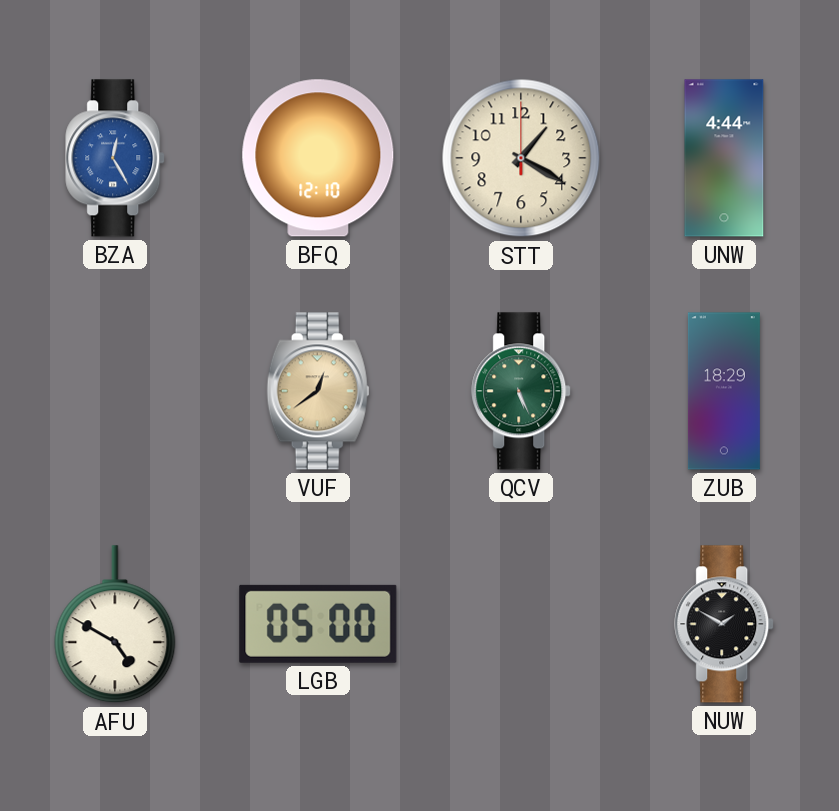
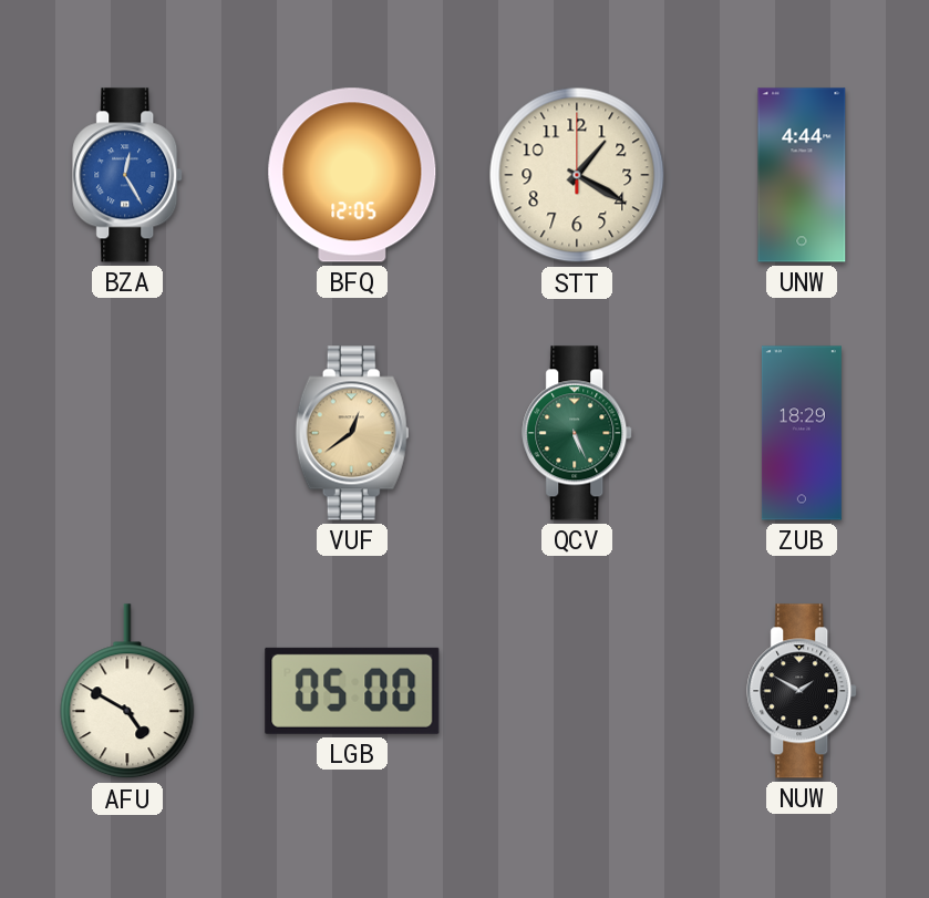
BFQ: 12:10 -> 12:05
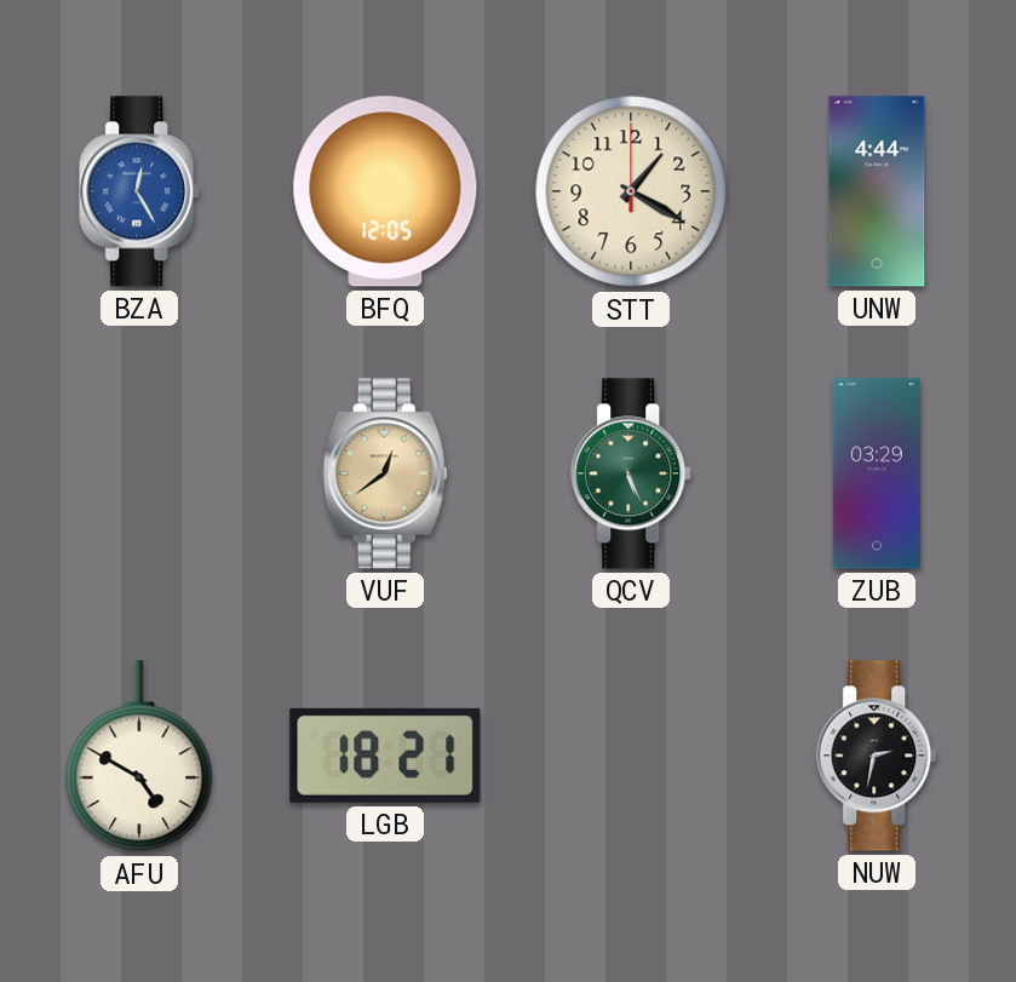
ZUB: 18:29 -> 03:29
LGB: 05:00 -> 18:21
NUW: 1:50 -> 2:32
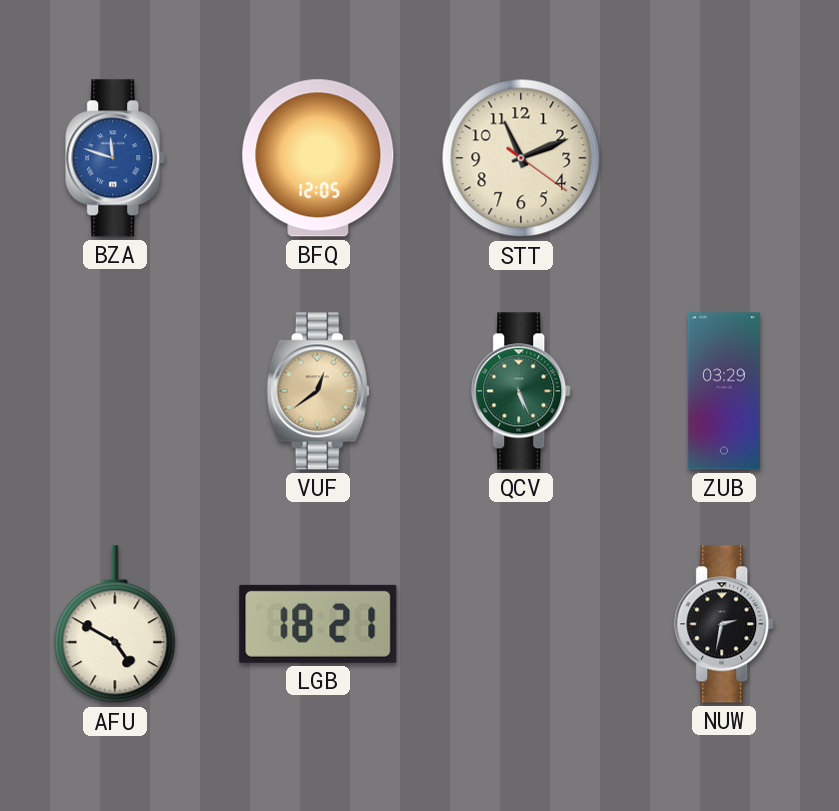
BZA: 12:25 -> 11:48
STT: 1:20 -> 11:11
UNW: 4:44 -> none
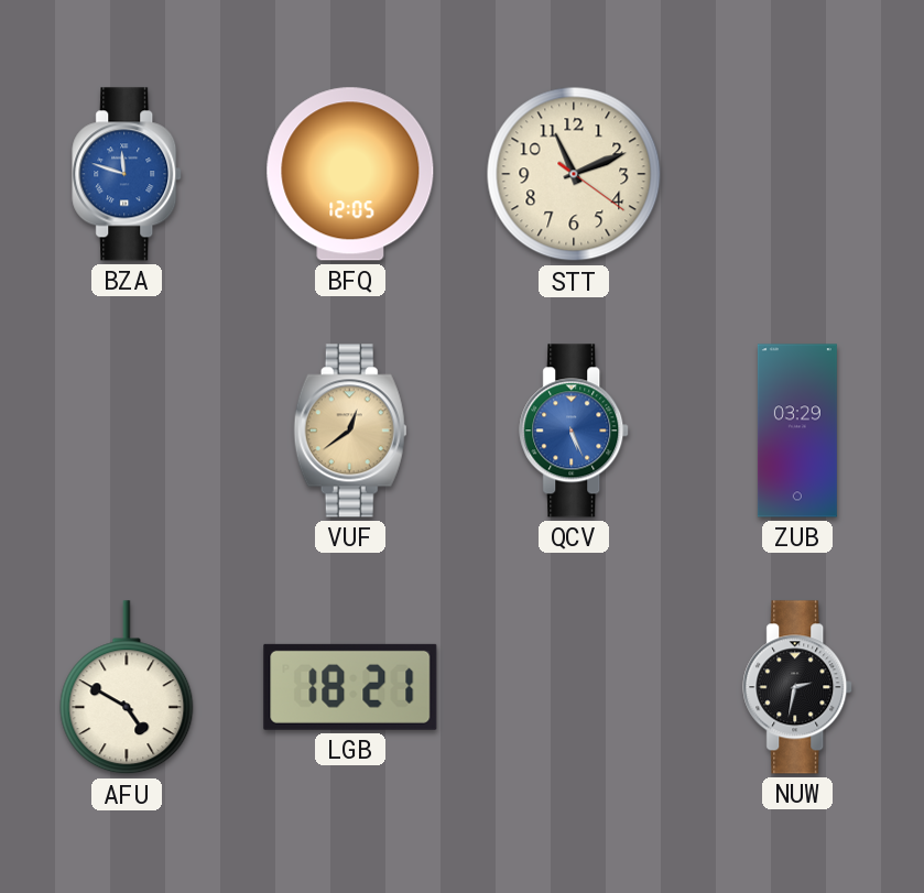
QCV dial: green -> blue
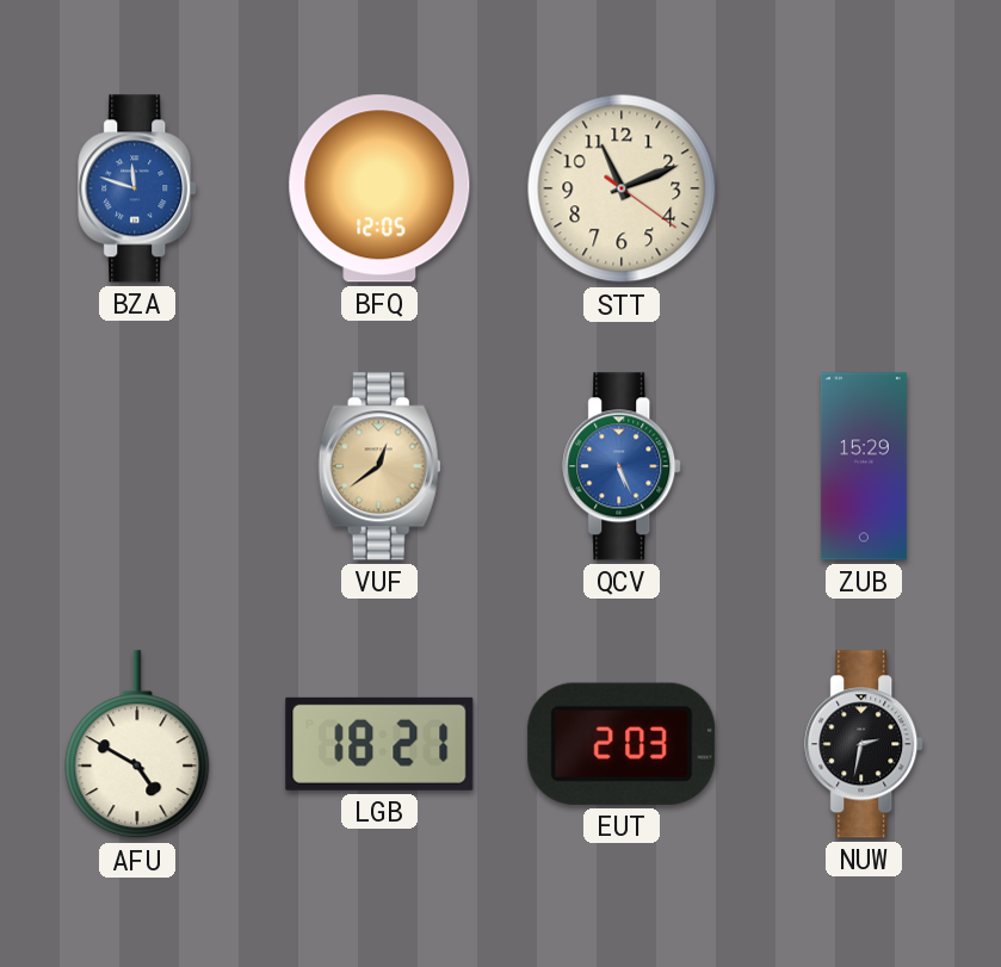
ZUB: 03:29 -> 15:29
EUT: none -> 2:03
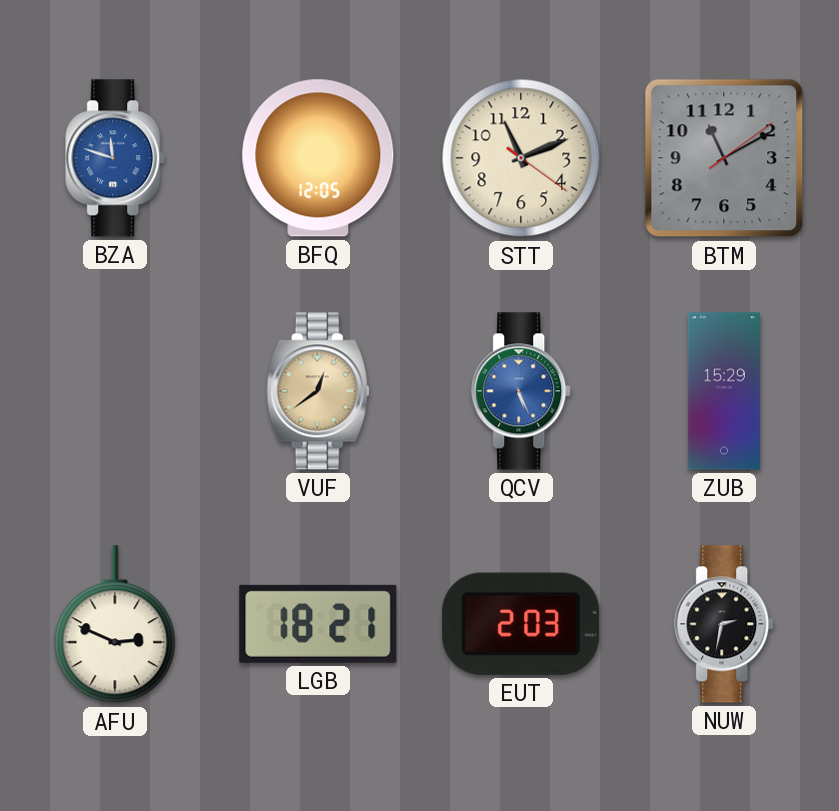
BTM: none -> 11:10
AFU: 4:50 -> 2:49
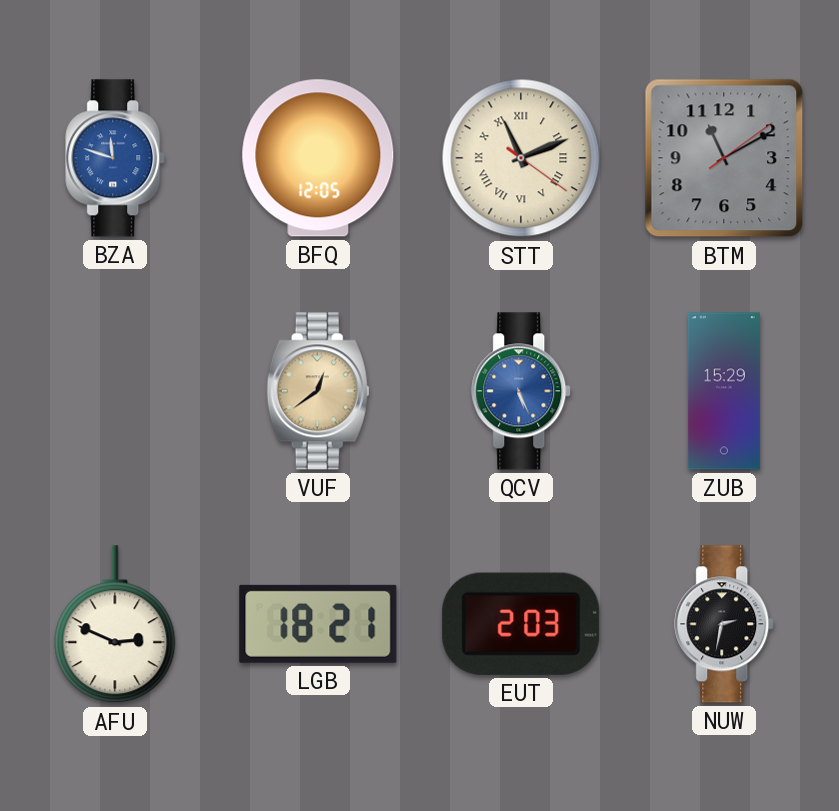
STT numerals: Arabic -> Roman
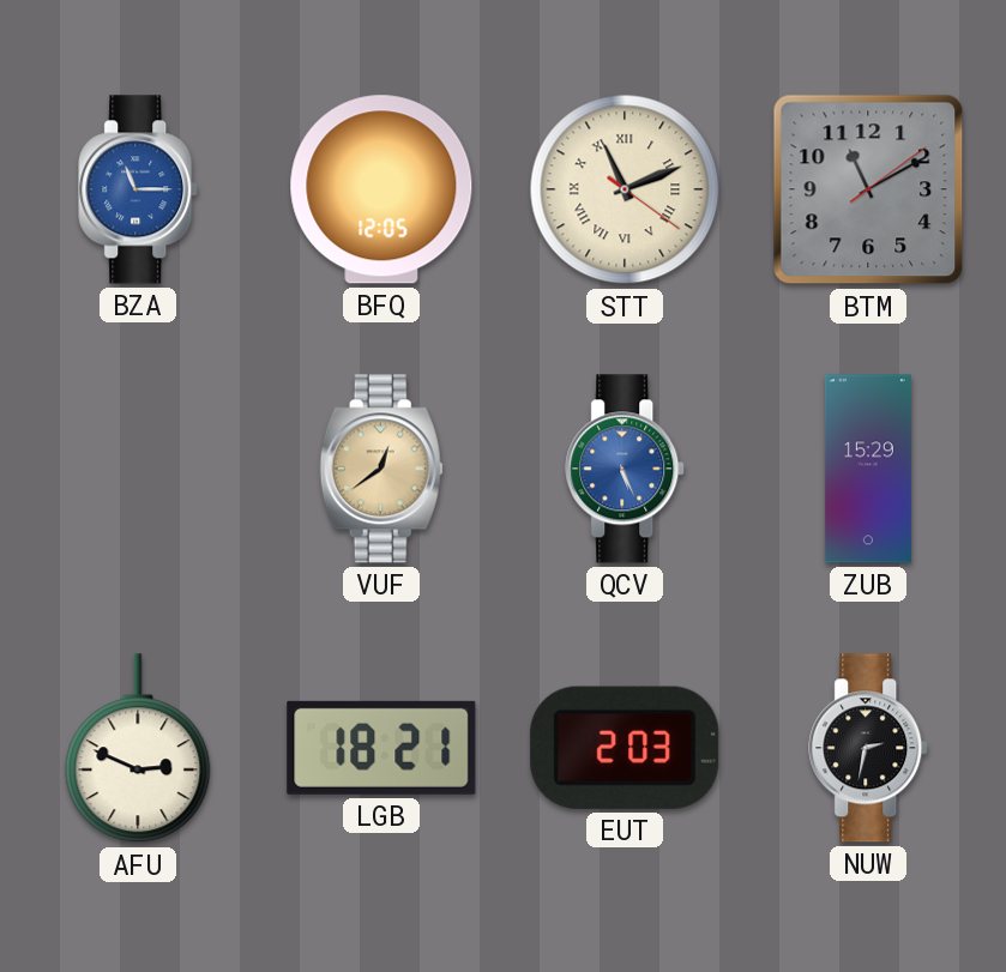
BZA: 11:48 -> 11:15
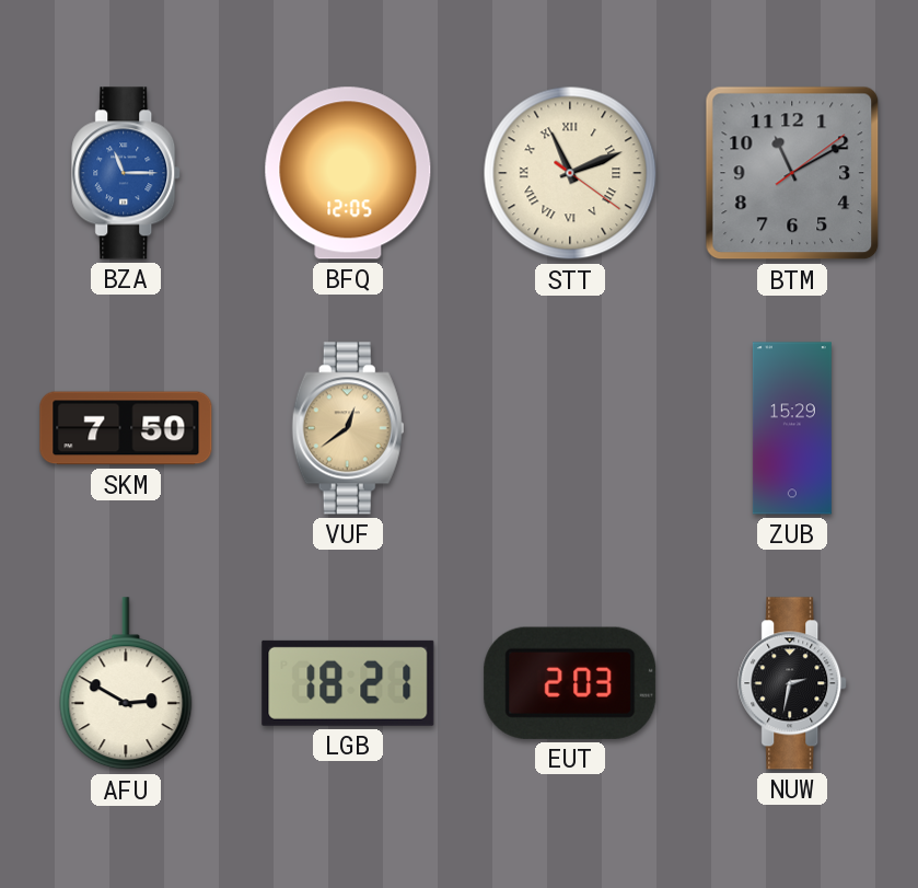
SKM: none -> 7:50
QCV: 5:26 -> none
AFU: 2:49 -> 2:50
